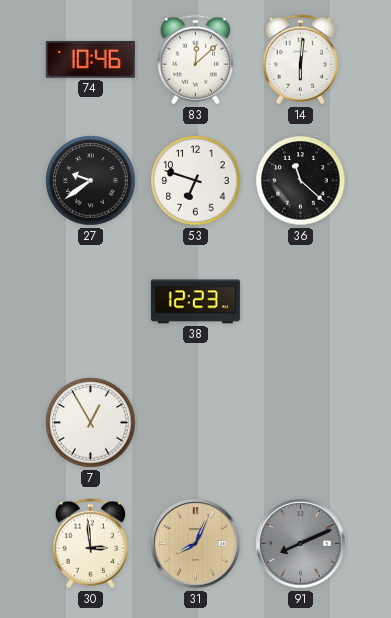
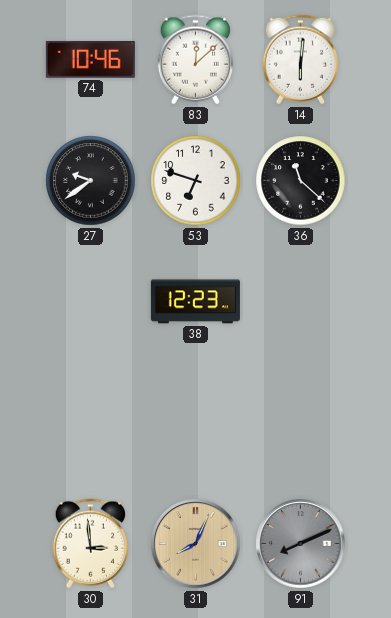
7: 12:55 -> none
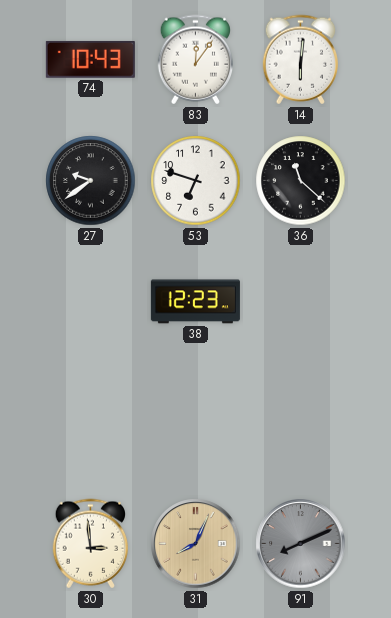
74: 10:46 -> 10:43
83: 12:08 -> 12:06
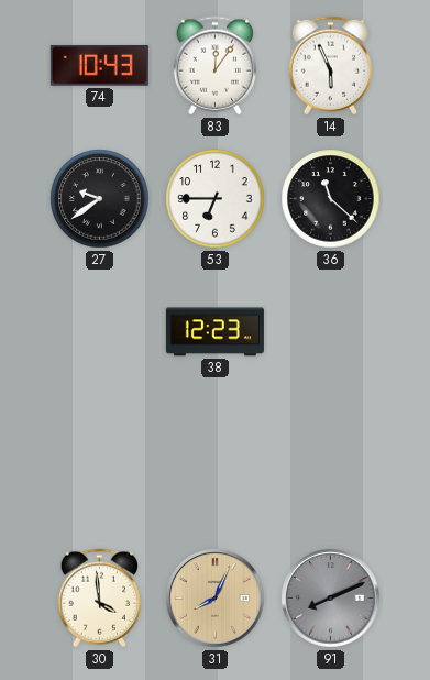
14: 6:01 -> 5:56
53: 6:48 -> 6:45
30: 2:59 -> 3:59
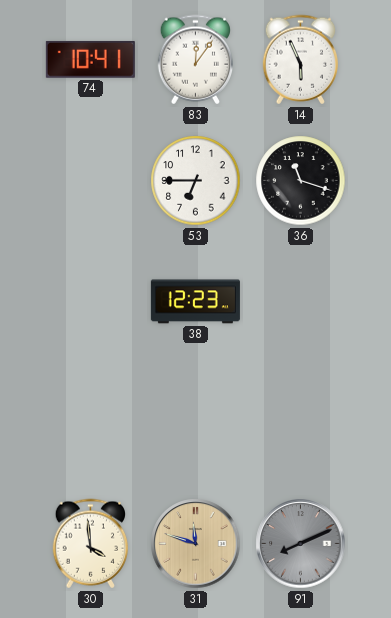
74: 10:43 -> 10:41
27: 9:39 -> none
36: 11:22 -> 11:18
31: 8:04 -> 11:48
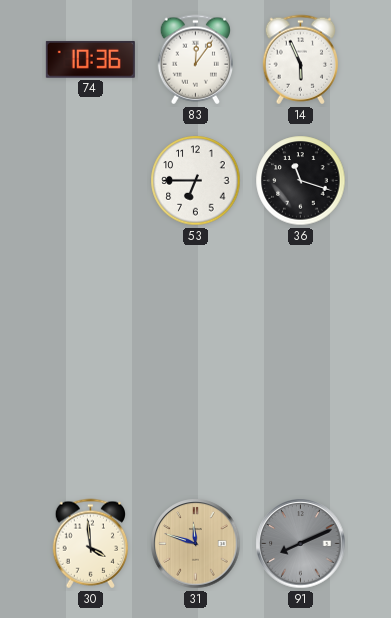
74: 10:41 -> 10:36
38: 12:23 -> none
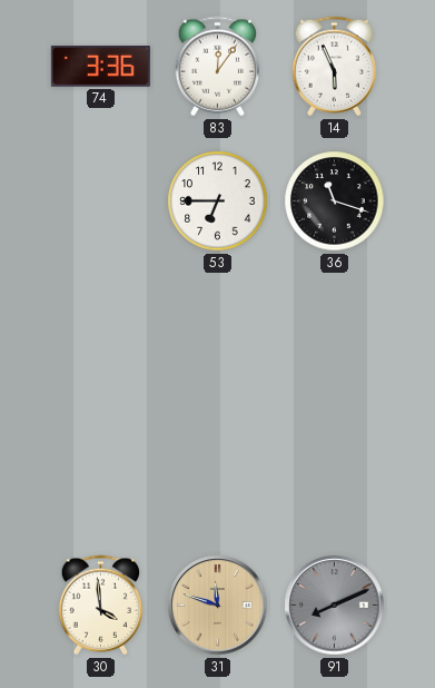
74: 10:36 -> 3:36
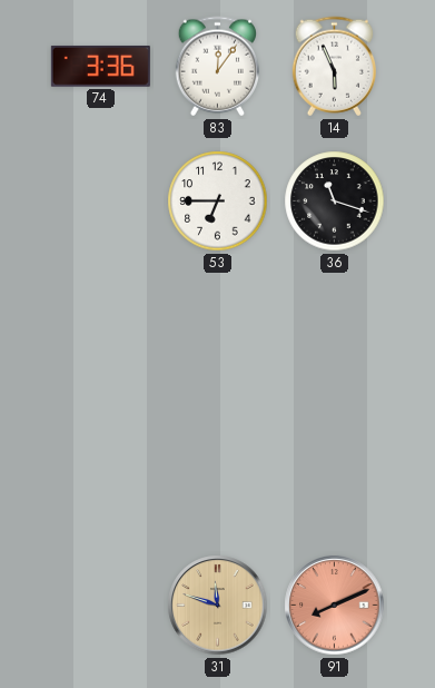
30: 3:59 -> none
91 dial: grey -> salmon
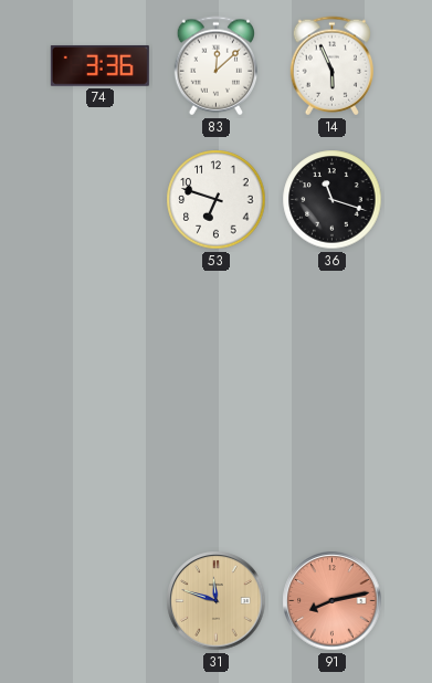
83: 12:06 -> 12:08
53: 6:45 -> 6:48
91: 8:11 -> 8:13
